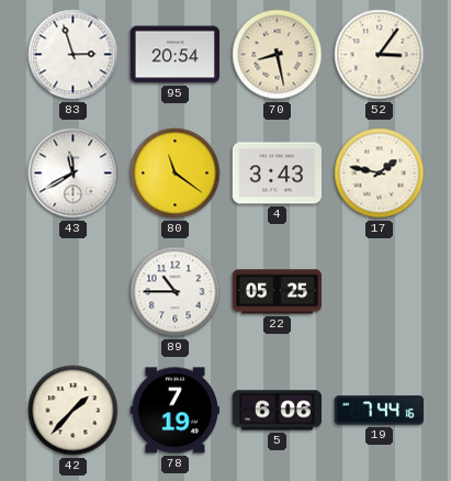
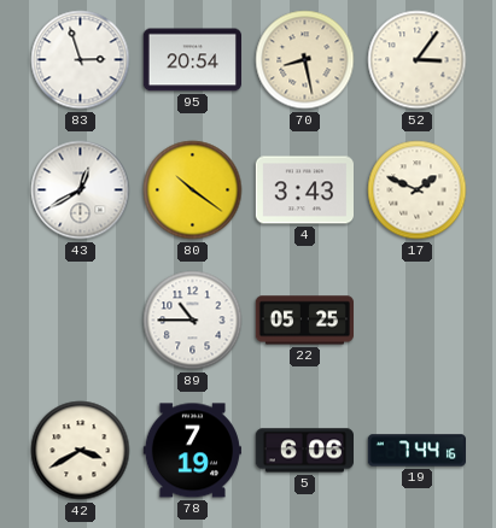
43: 11:40 -> 12:40
80: 11:21 -> 10:21
17: 1:47 -> 1:49
42: 1:37 -> 3:40
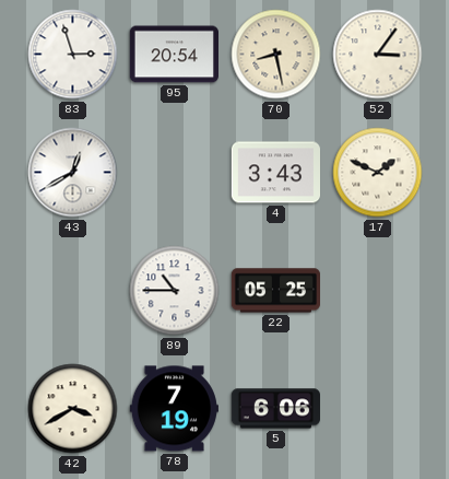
80: 10:21 -> none
19: 7:44 -> none
